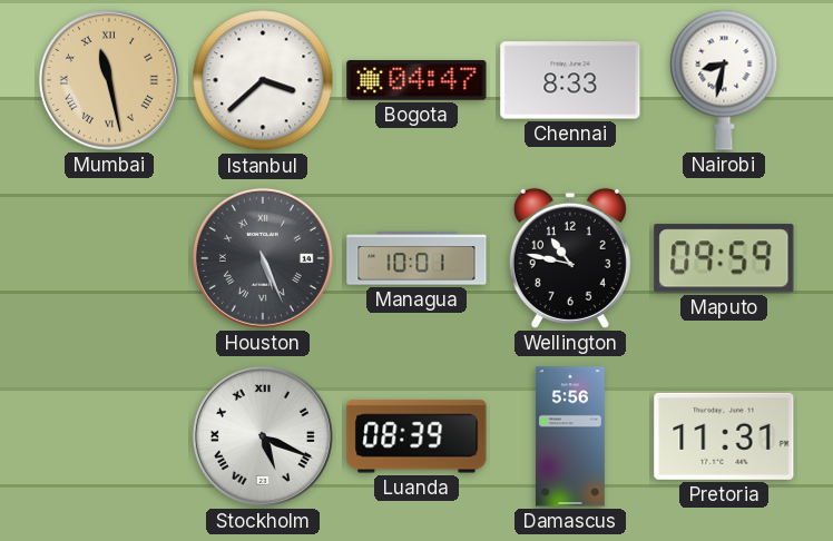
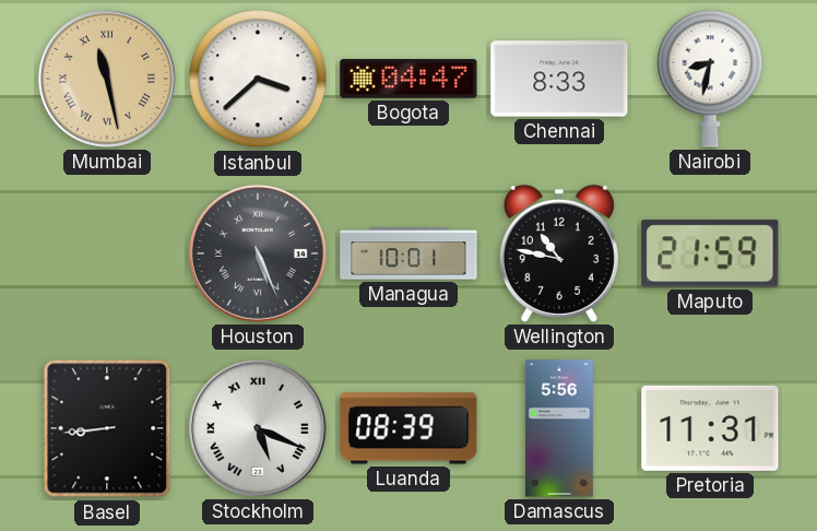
Maputo: 09:59 -> 21:59
Basel: none -> 8:44
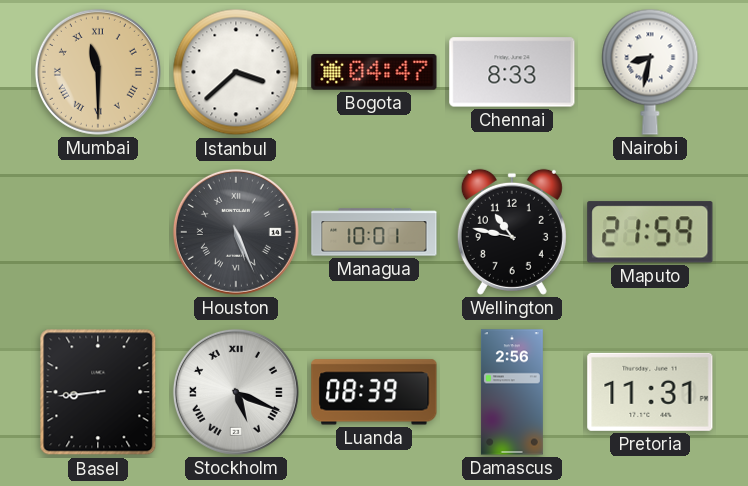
Mumbai: 11:28 -> 11:30
Damascus: 5:56 -> 2:56
